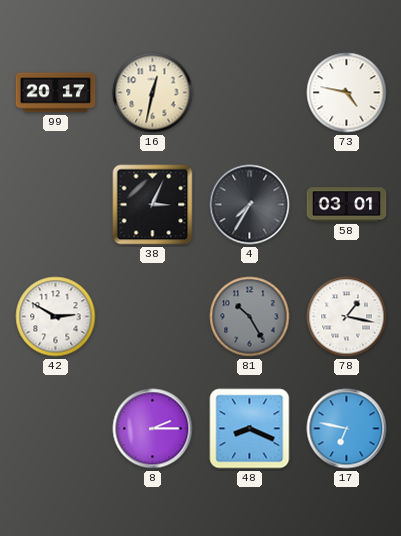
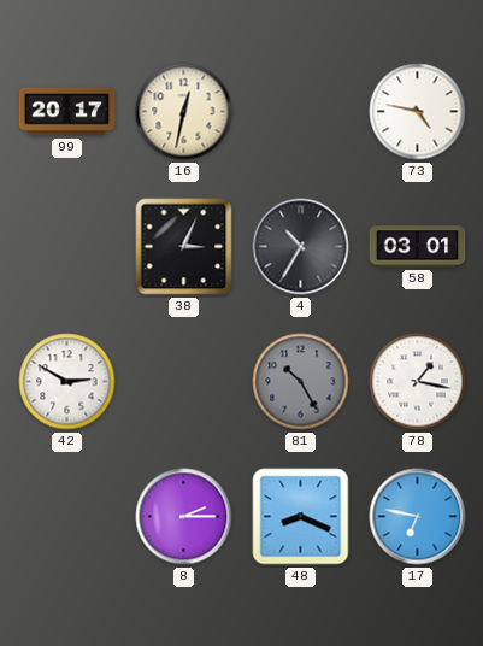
4: 7:35 -> 10:35
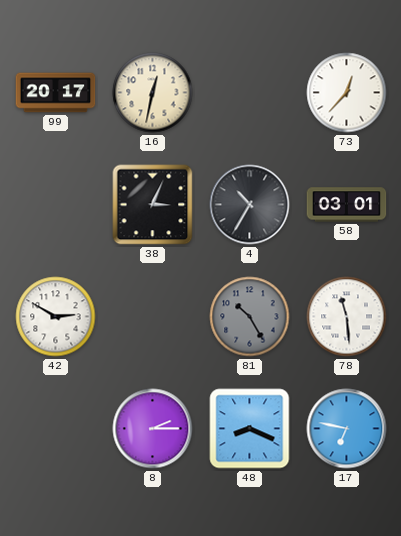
73: 4:47 -> 12:37
78: 1:17 -> 11:29
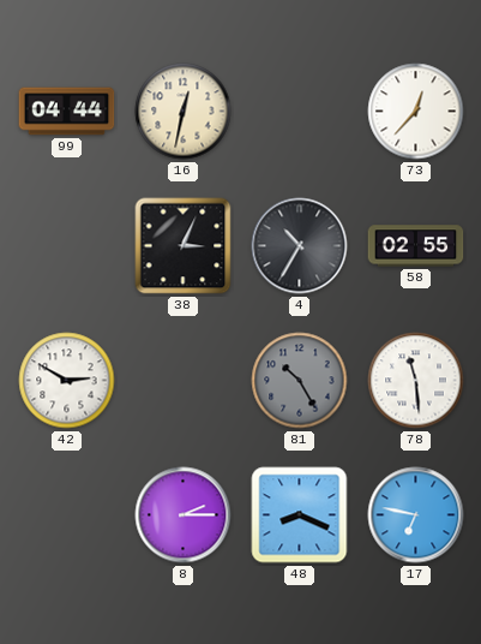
99: 20:17 -> 04:44
58: 03:01 -> 02:55
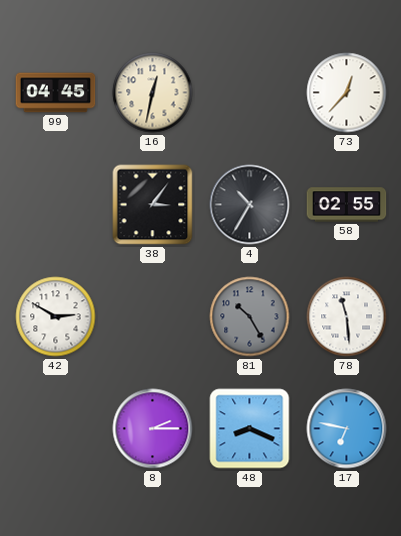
99: 04:44 -> 04:45
38: 3:04 -> 3:06
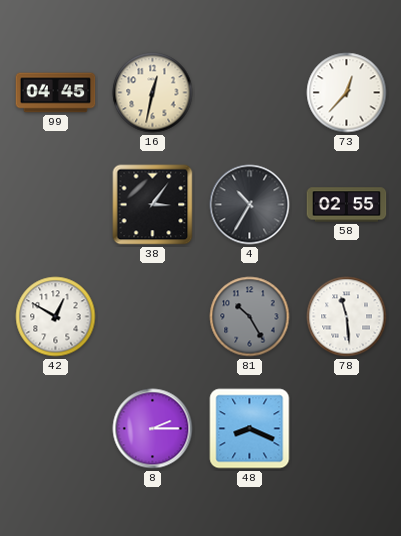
42: 2:50 -> 12:50
17: 6:47 -> none
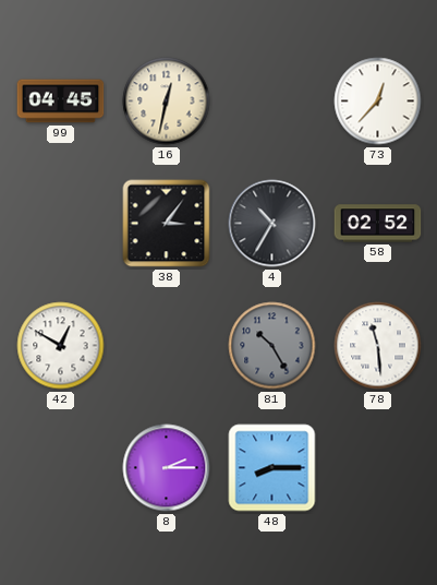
58: 02:55 -> 02:52
48: 8:19 -> 8:15
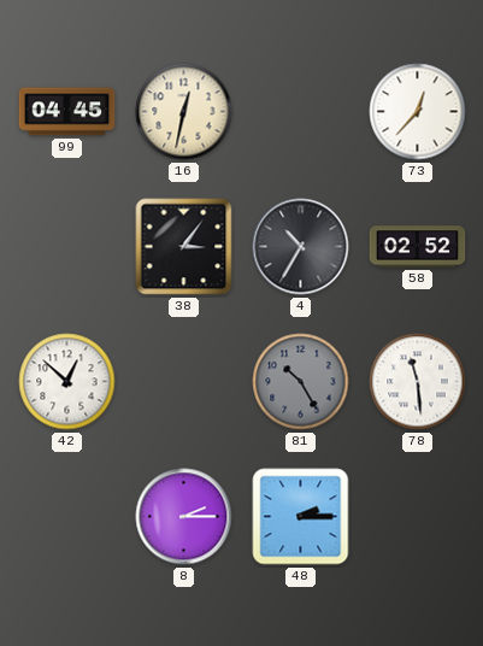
42: 12:50 -> 12:52
48: 8:15 -> 2:15
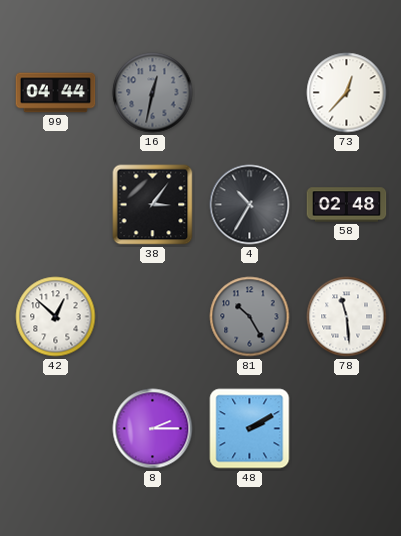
99: 04:45 -> 04:44
16 dial: cream -> grey
58: 02:52 -> 02:48
48: 2:15 -> 2:10
